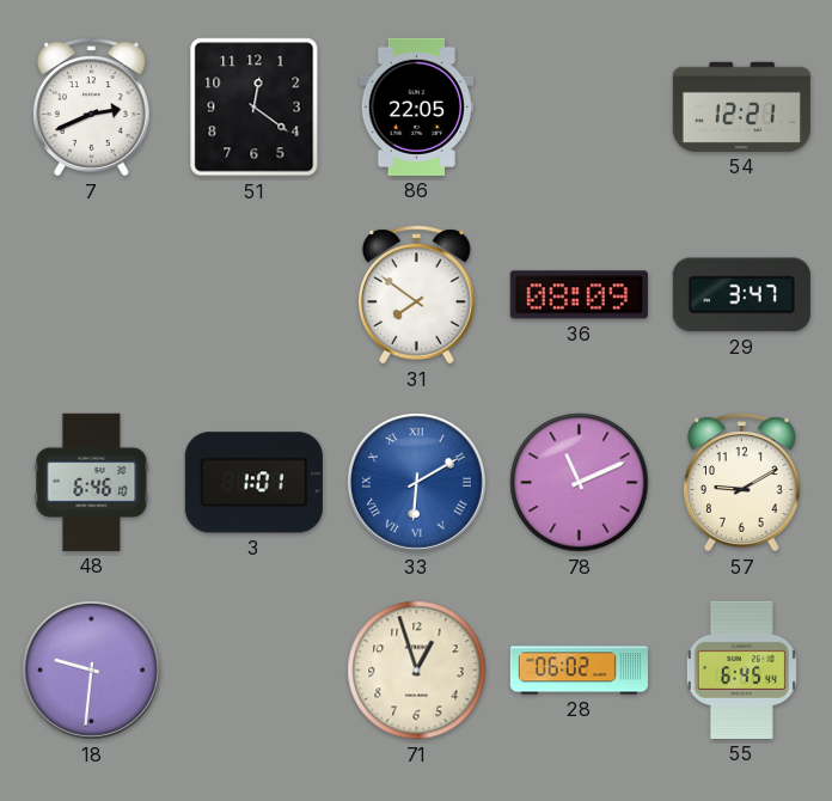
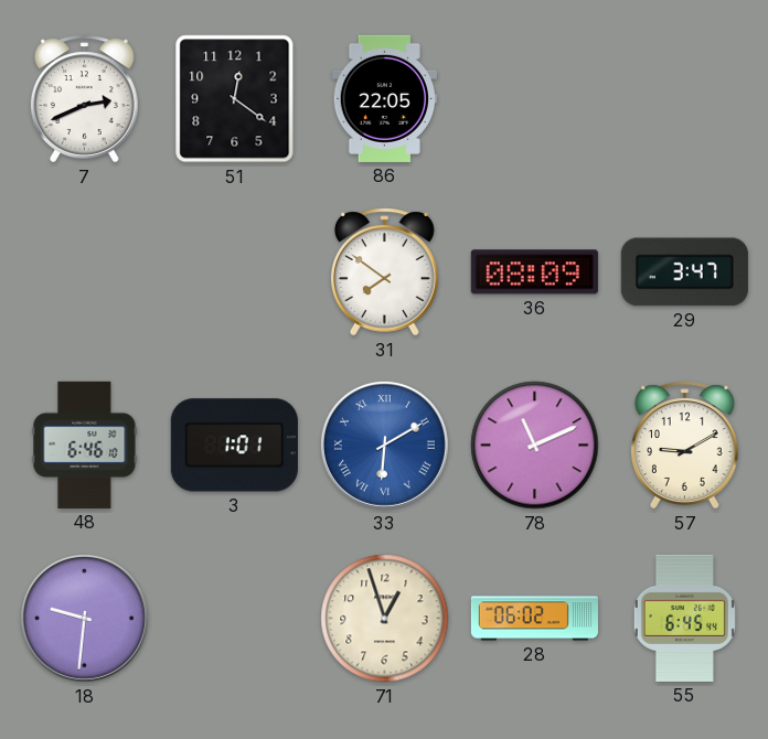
54: 12:21 -> none
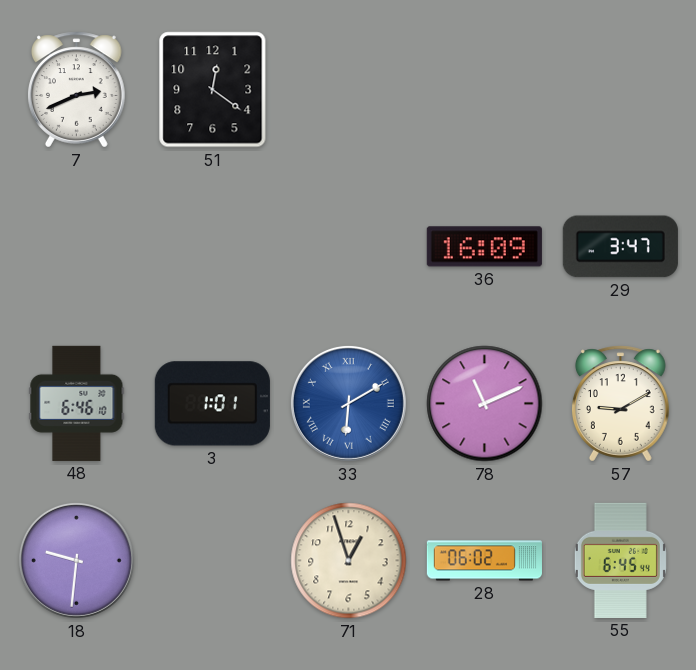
86: 22:05 -> none
31: 7:51 -> none
36: 08:09 -> 16:09
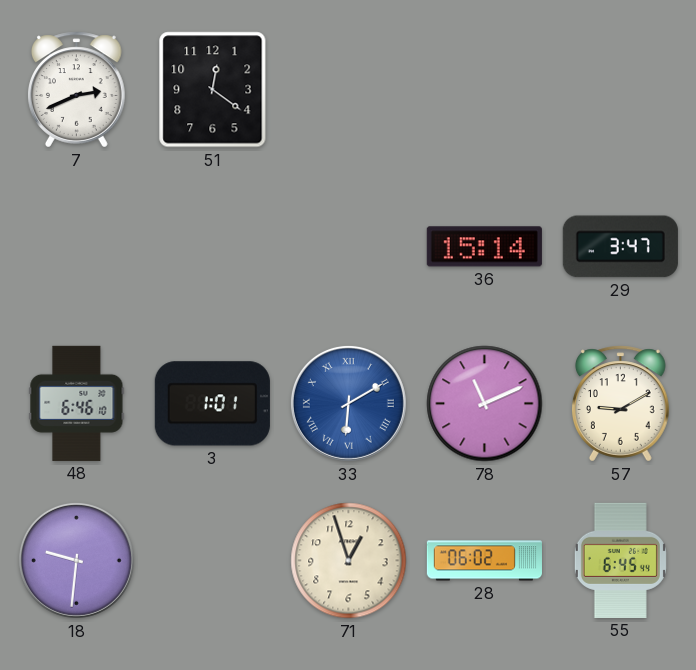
36: 16:09 -> 15:14
